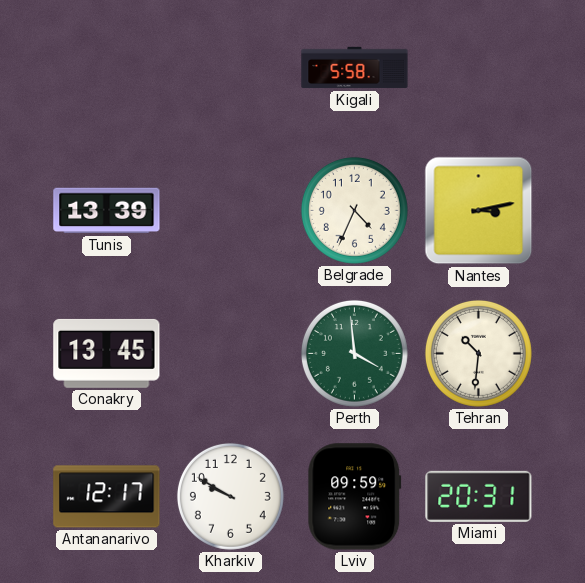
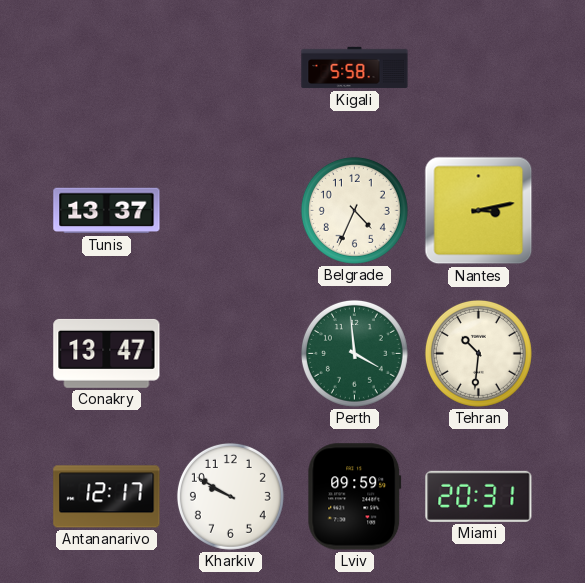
Tunis: 13:39 -> 13:37
Conakry: 13:45 -> 13:47
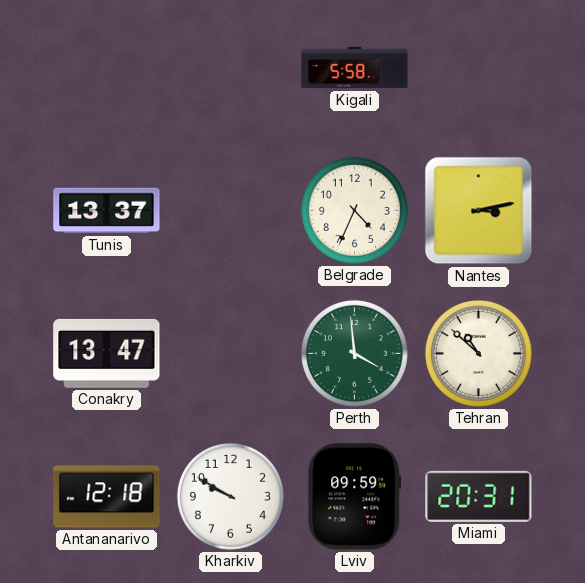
Tehran: 10:31 -> 10:52
Antananarivo: 12:17 -> 12:18
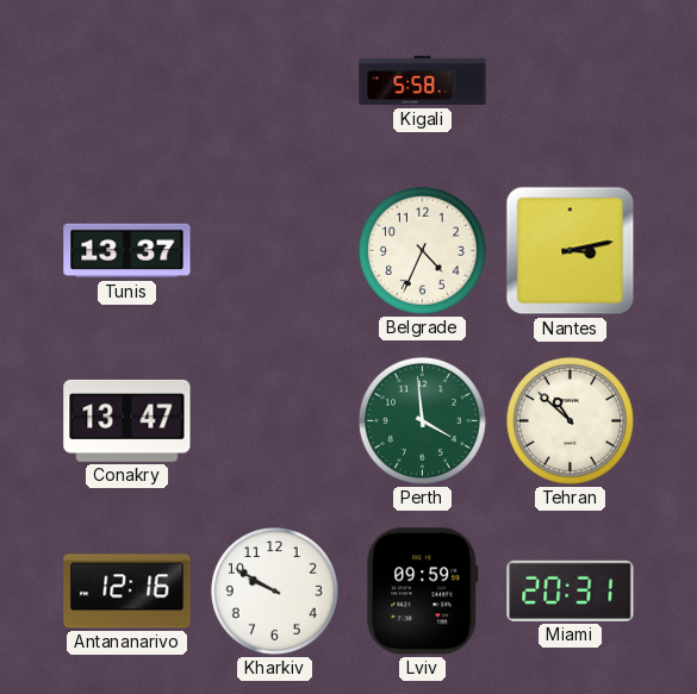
Antananarivo: 12:18 -> 12:16
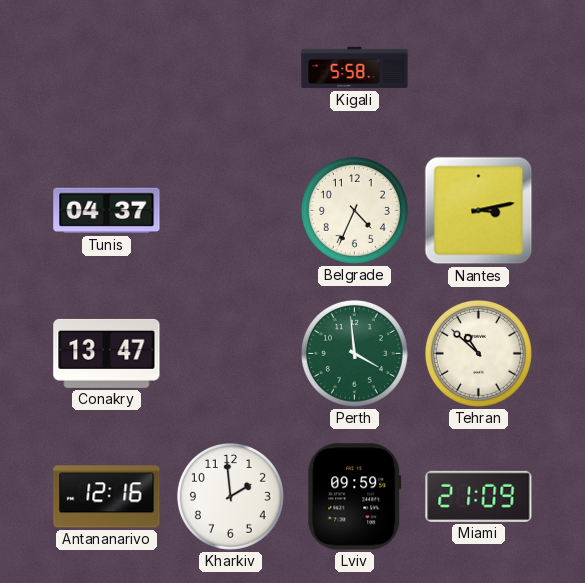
Tunis: 13:37 -> 04:37
Kharkiv: 9:50 -> 1:59
Miami: 20:31 -> 21:09
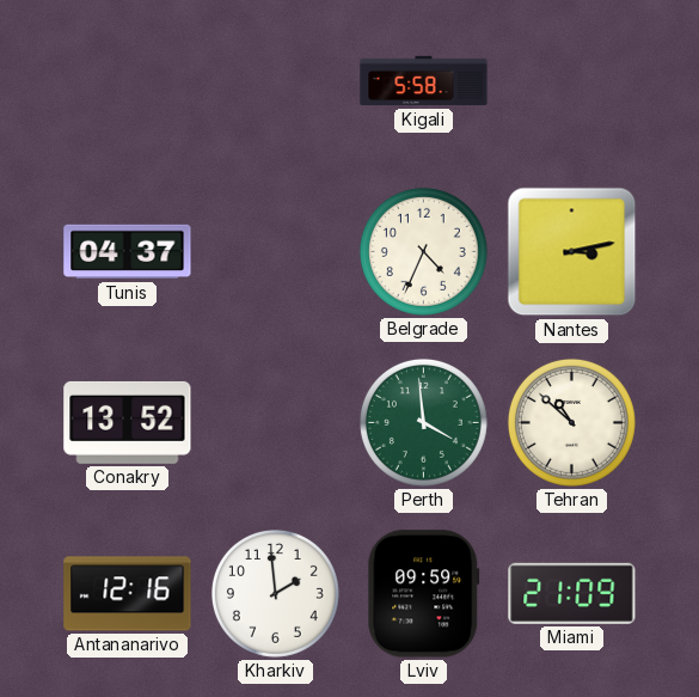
Conakry: 13:47 -> 13:52
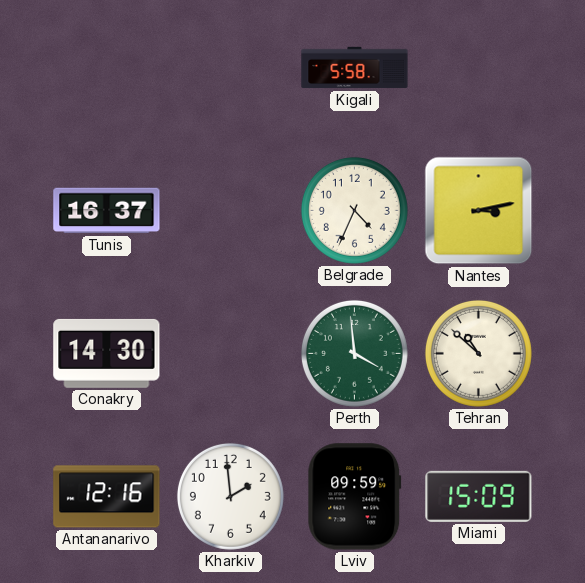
Tunis: 04:37 -> 16:37
Conakry: 13:52 -> 14:30
Miami: 21:09 -> 15:09
